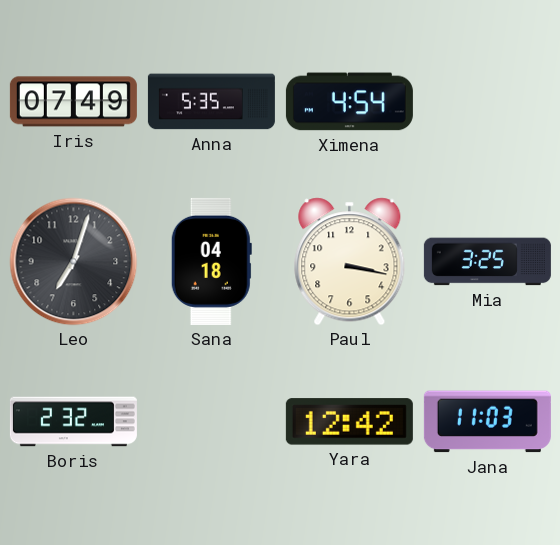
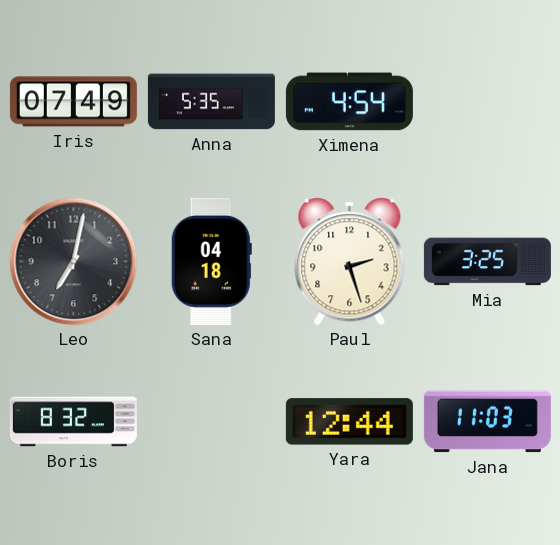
Leo: 7:03 -> 7:02
Paul: 3:17 -> 2:27
Boris: 2:32 -> 8:32
Yara: 12:42 -> 12:44
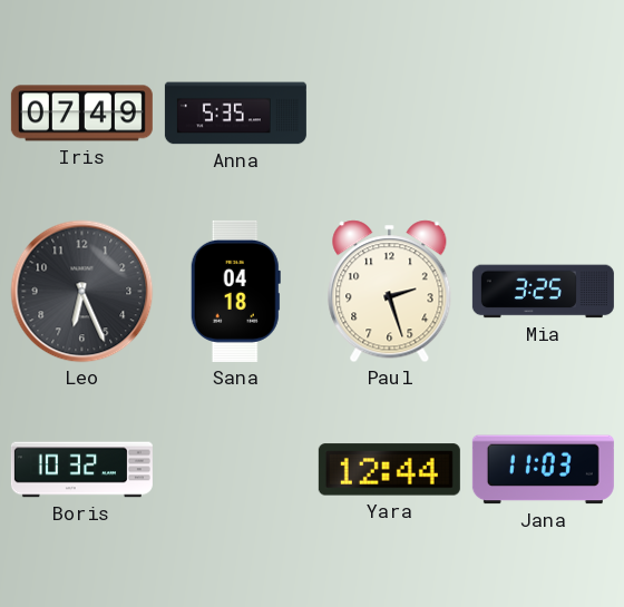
Ximena: 4:54 -> none
Leo: 7:02 -> 6:26
Boris: 8:32 -> 10:32
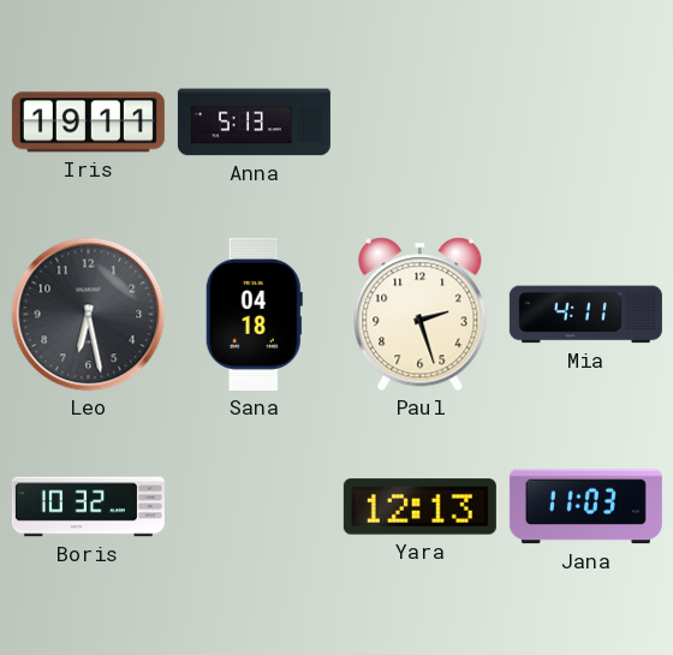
Iris: 07:49 -> 19:11
Anna: 5:35 -> 5:13
Leo: 6:26 -> 6:28
Mia: 3:25 -> 4:11
Yara: 12:44 -> 12:13
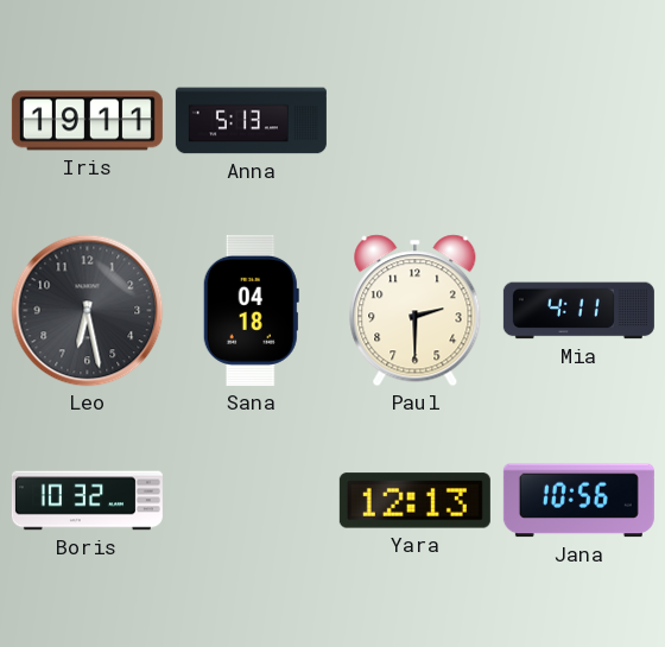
Paul: 2:27 -> 2:30
Jana: 11:03 -> 10:56
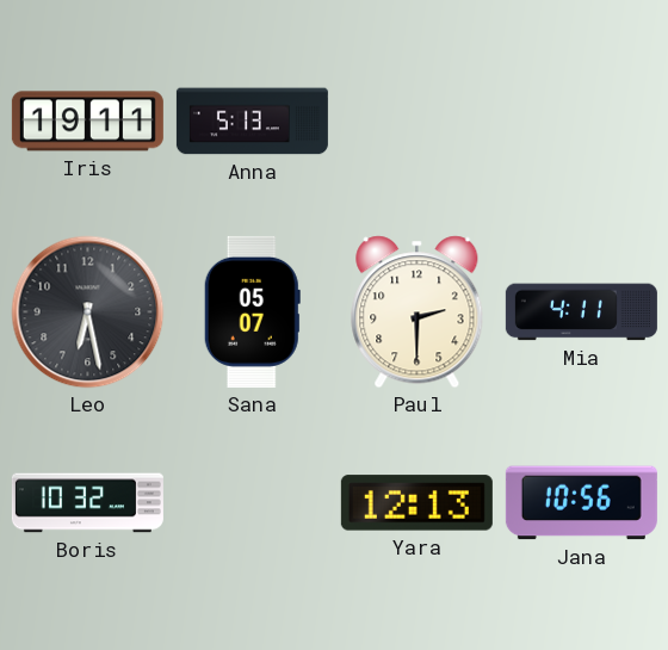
Sana: 04:18 -> 05:07
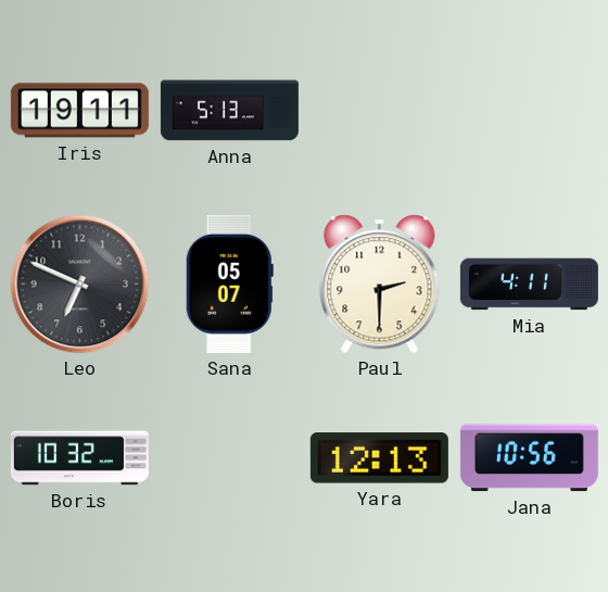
Leo: 6:28 -> 6:49
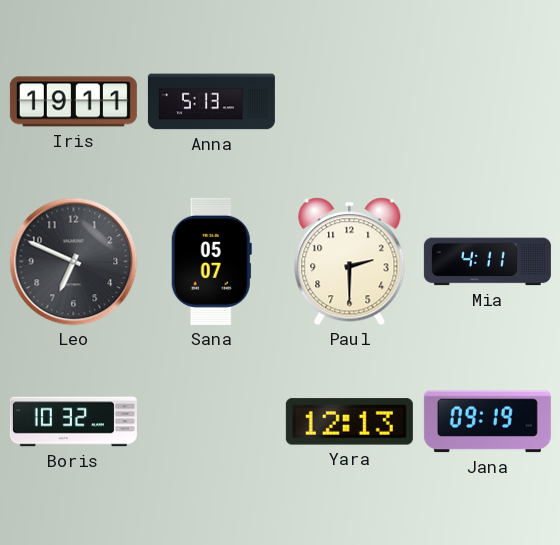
Jana: 10:56 -> 09:19
